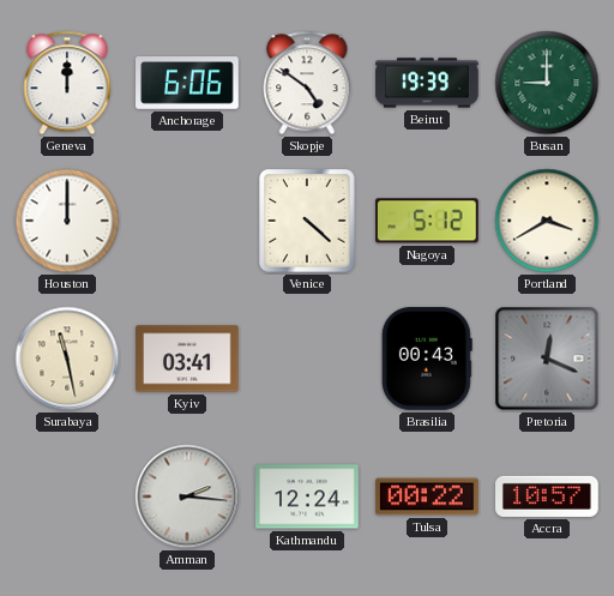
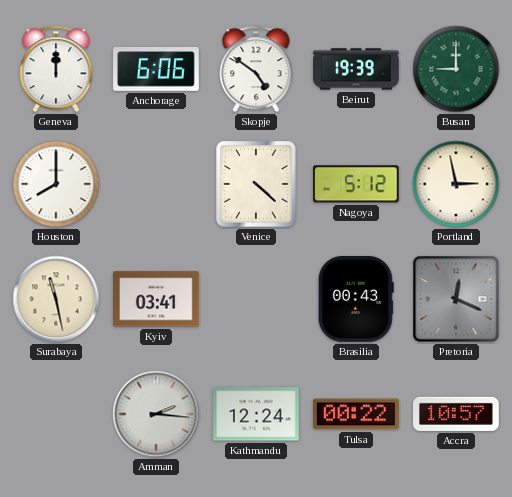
Houston: 12:00 -> 8:00
Portland: 3:40 -> 2:58
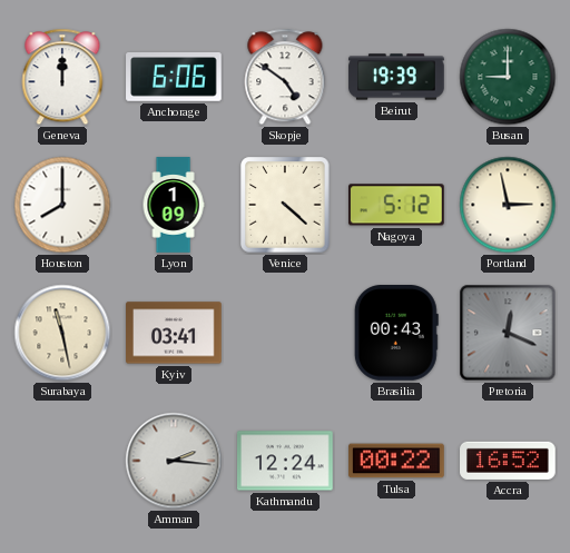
Lyon: none -> 1:09
Accra: 10:57 -> 16:52
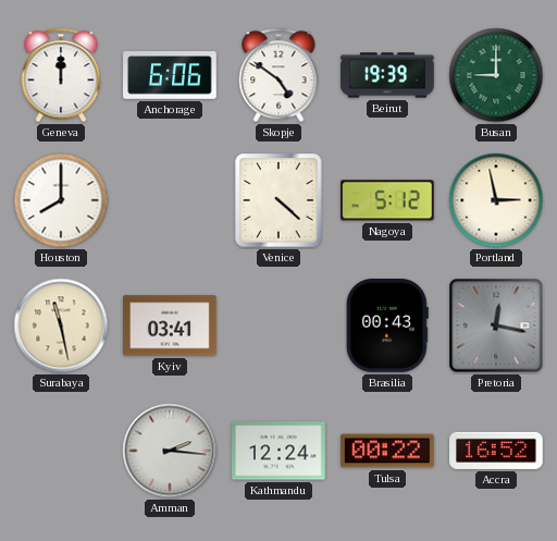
Lyon: 1:09 -> none
Pretoria: 12:19 -> 12:17
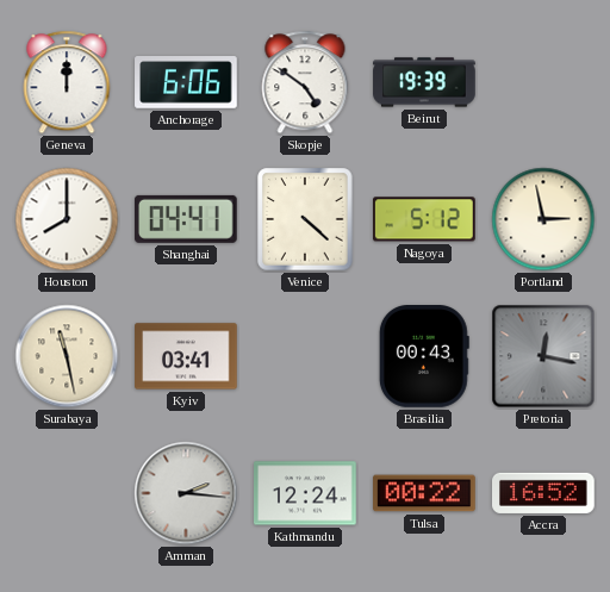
Busan: 9:00 -> none
Shanghai: none -> 04:41
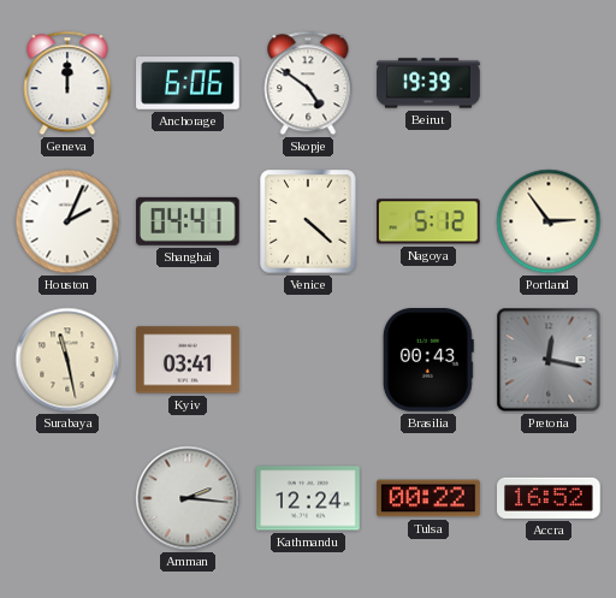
Houston: 8:00 -> 2:04
Portland: 2:58 -> 2:54
